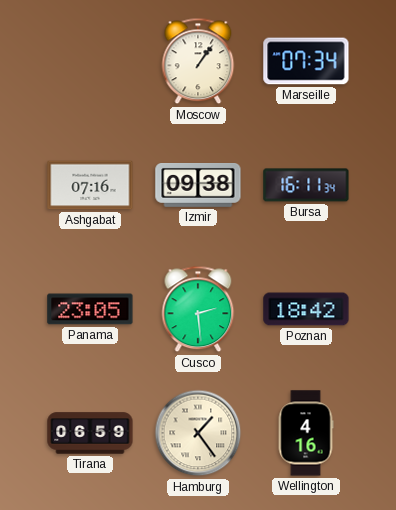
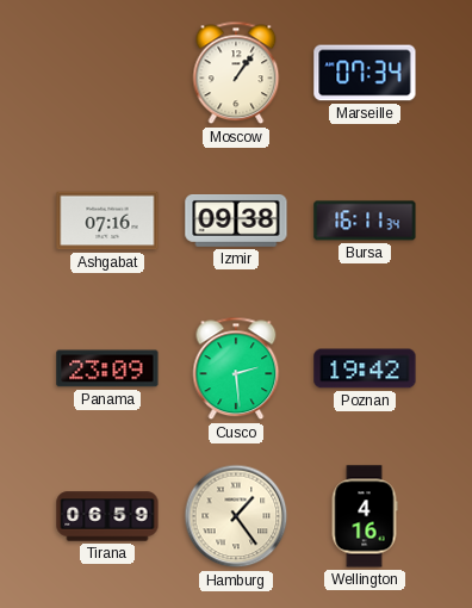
Panama: 23:05 -> 23:09
Poznan: 18:42 -> 19:42
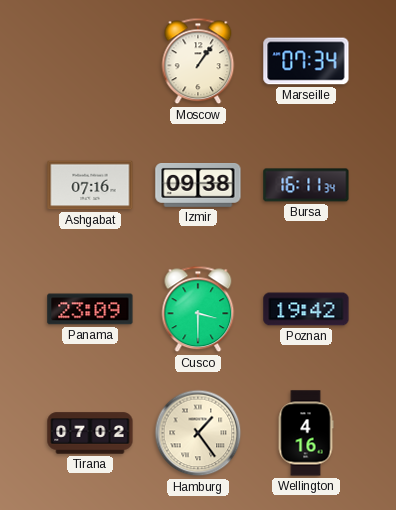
Cusco: 2:29 -> 3:30
Tirana: 06:59 -> 07:02
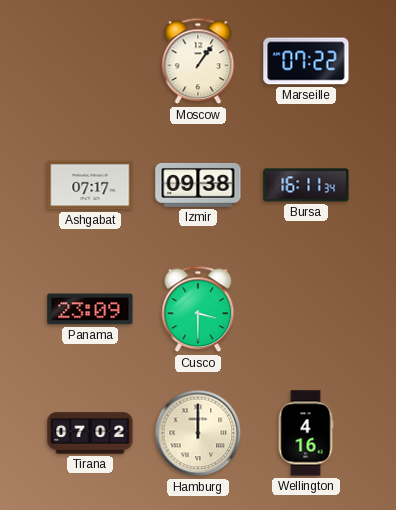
Marseille: 07:34 -> 07:22
Ashgabat: 07:16 -> 07:17
Poznan: 19:42 -> none
Hamburg: 1:24 -> 12:00
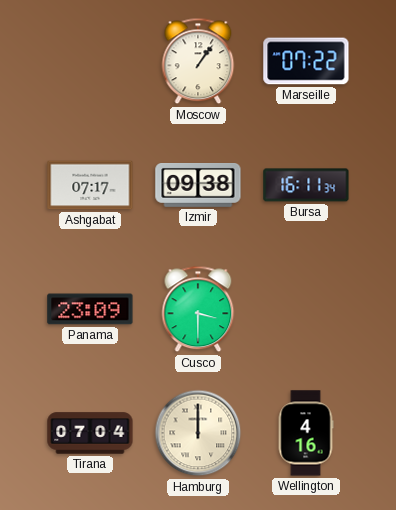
Tirana: 07:02 -> 07:04
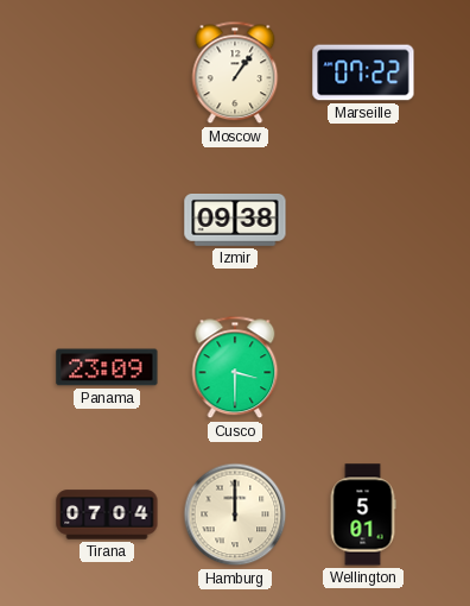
Ashgabat: 07:17 -> none
Bursa: 16:11 -> none
Wellington: 4:16 -> 5:01
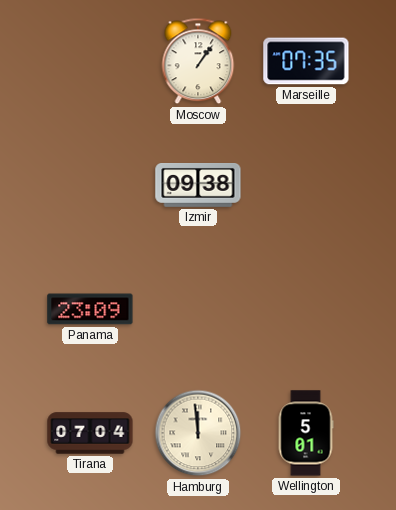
Marseille: 07:22 -> 07:35
Cusco: 3:30 -> none
Hamburg: 12:00 -> 11:59
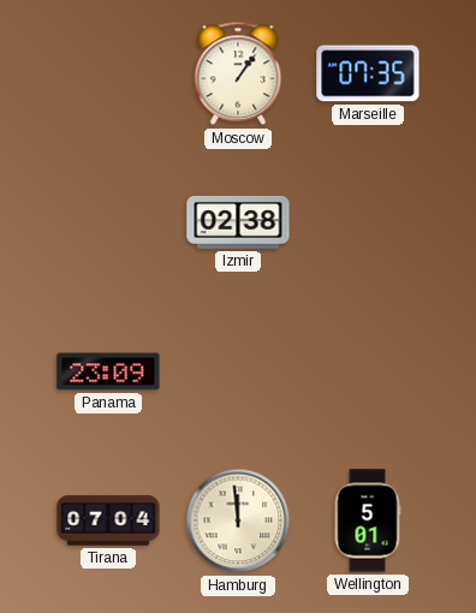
Izmir: 09:38 -> 02:38
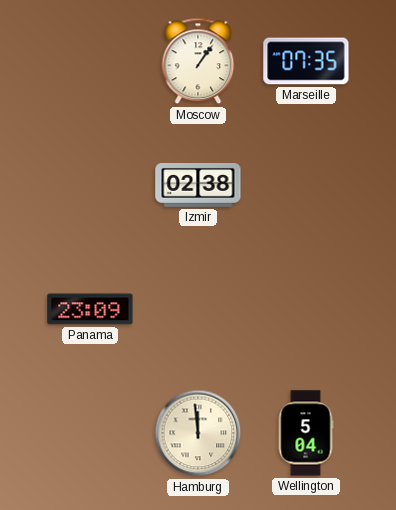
Tirana: 07:04 -> none
Wellington: 5:01 -> 5:04
